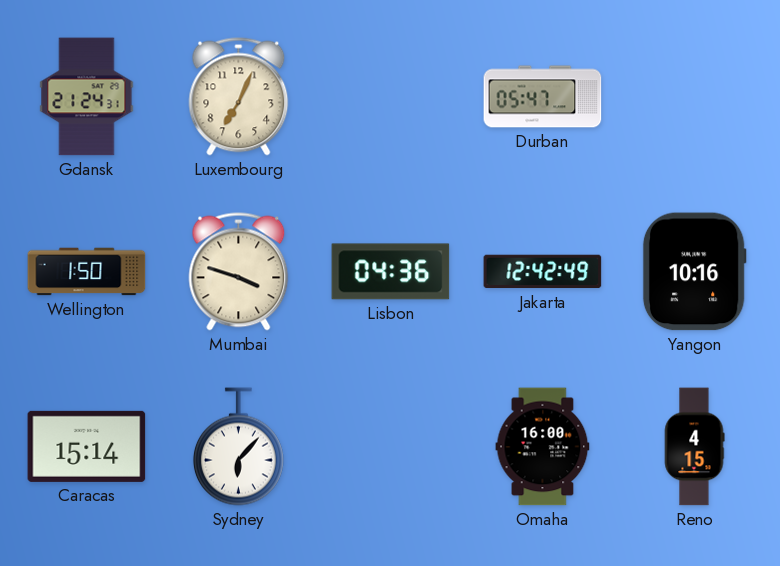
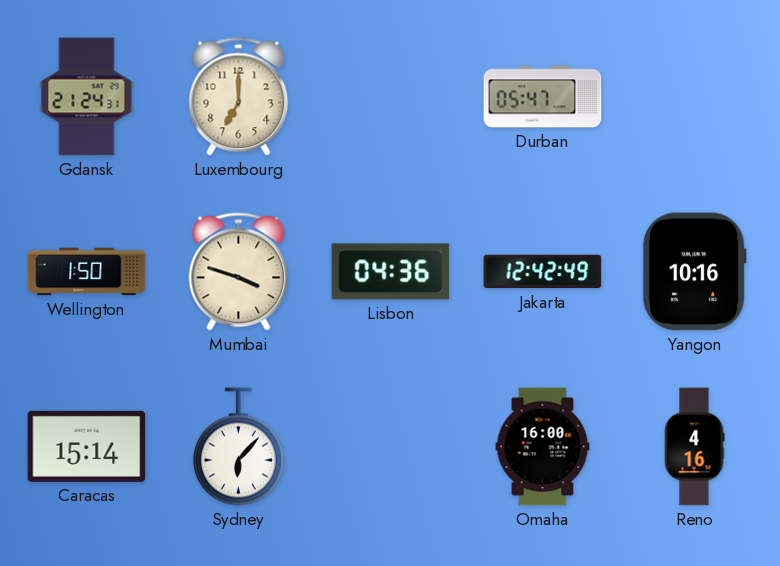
Luxembourg: 7:04 -> 7:00
Reno: 4:15 -> 4:16
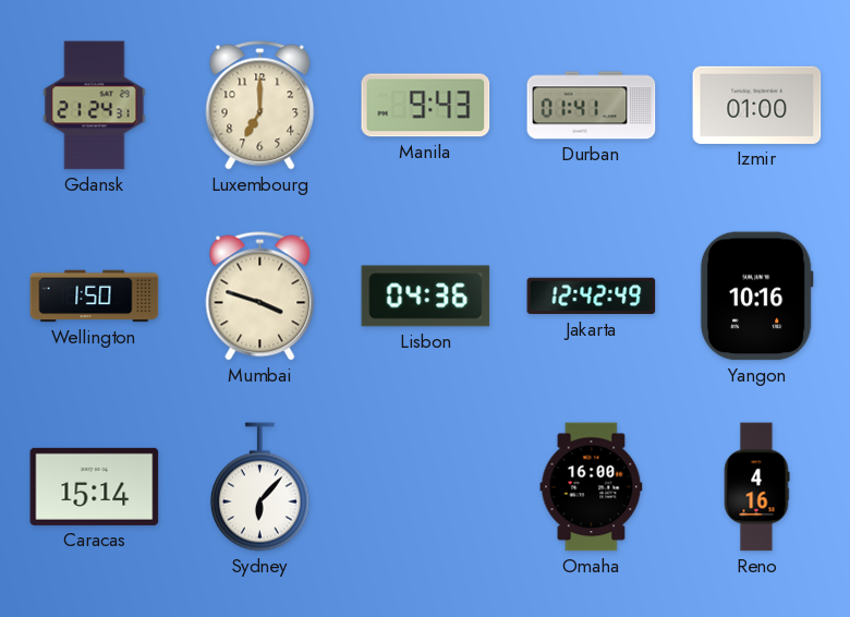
Manila: none -> 9:43
Durban: 05:47 -> 01:41
Izmir: none -> 01:00
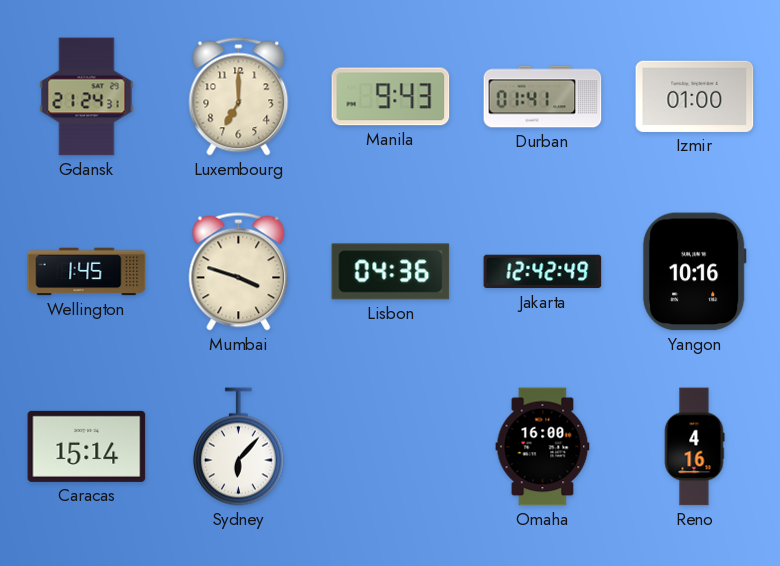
Wellington: 1:50 -> 1:45
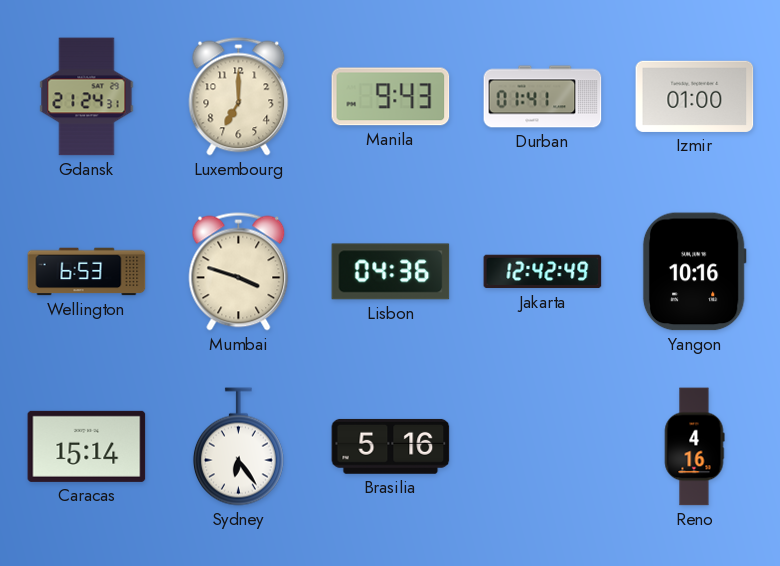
Wellington: 1:45 -> 6:53
Sydney: 6:07 -> 6:24
Brasilia: none -> 5:16
Omaha: 16:00 -> none
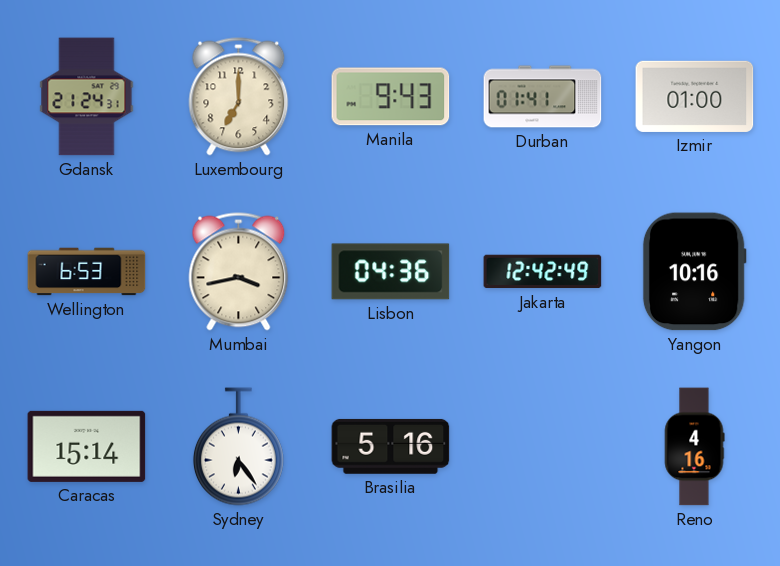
Mumbai: 3:48 -> 3:43
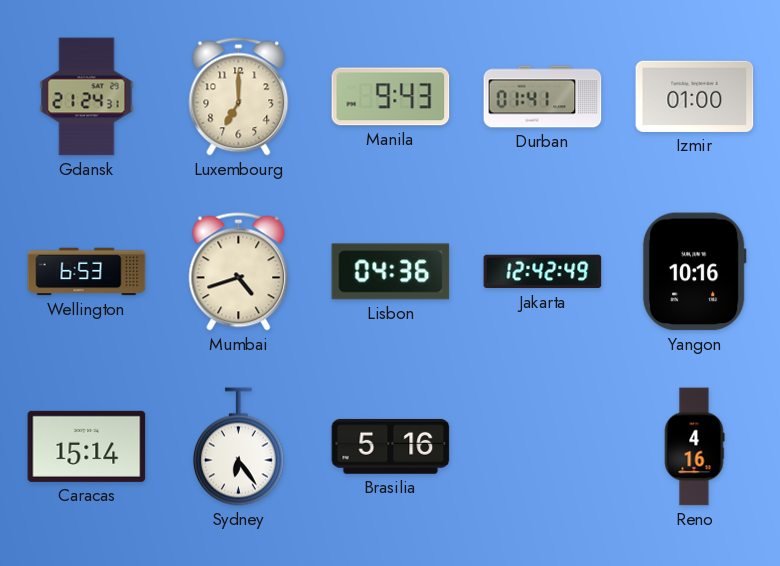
Mumbai: 3:43 -> 4:42
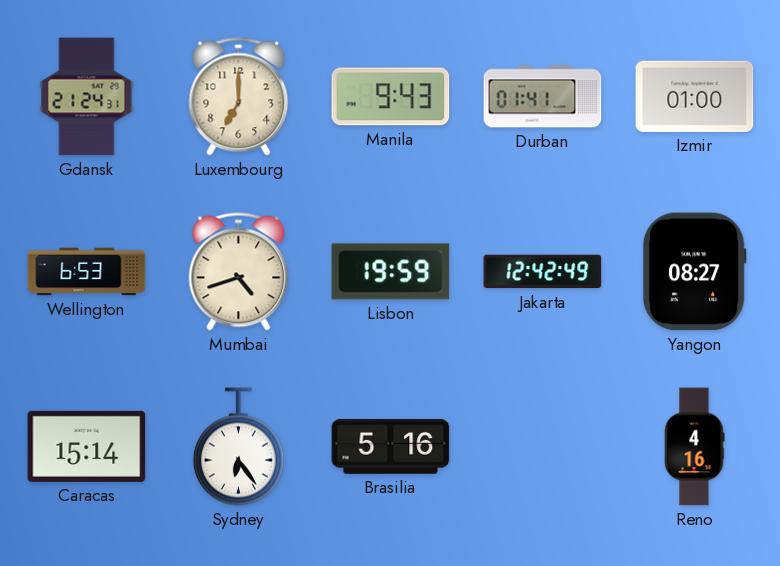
Lisbon: 04:36 -> 19:59
Yangon: 10:16 -> 08:27
